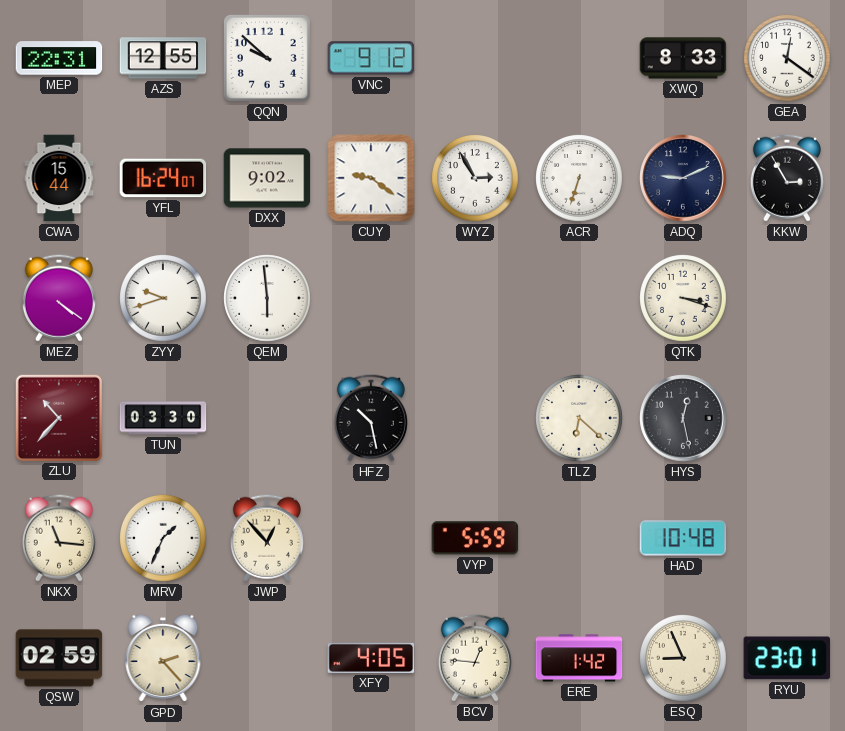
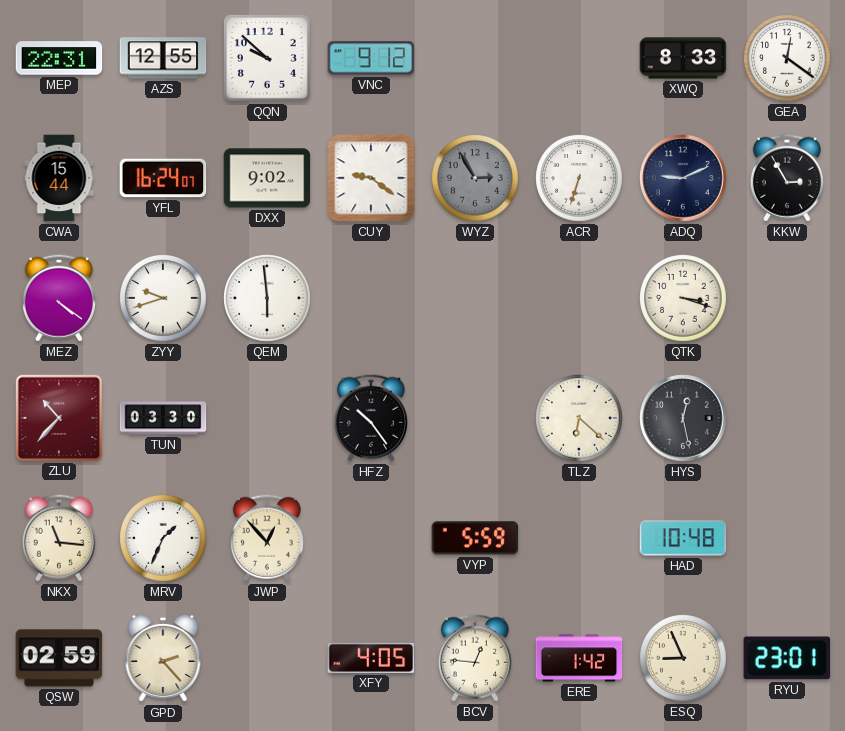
WYZ dial: white -> grey
HFZ: 10:28 -> 10:24
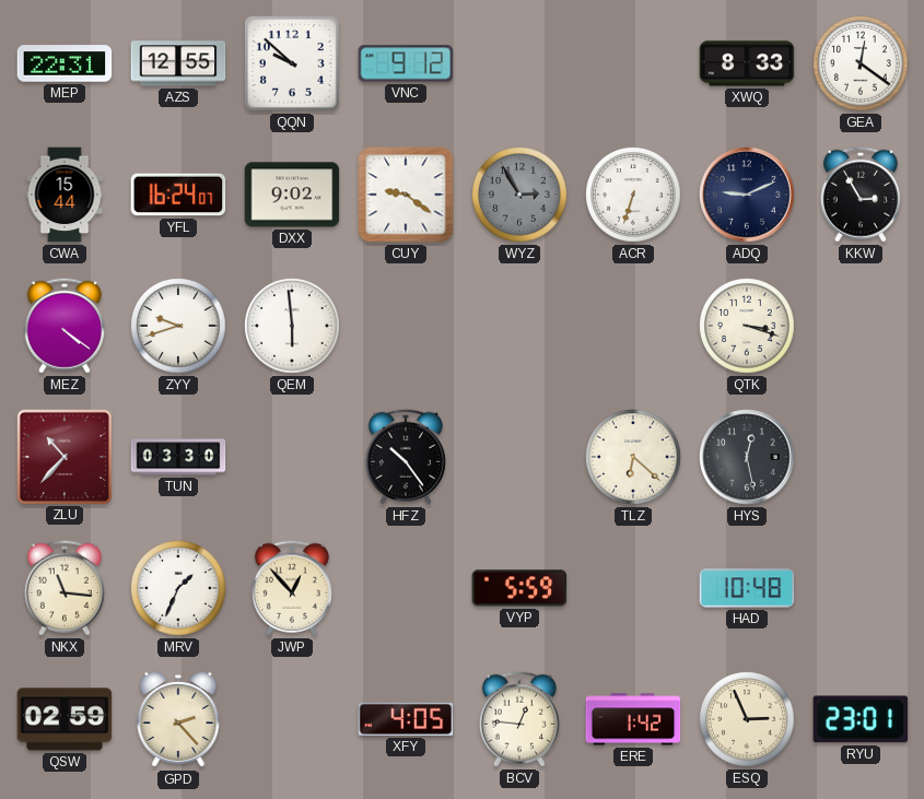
ESQ: 8:56 -> 2:56
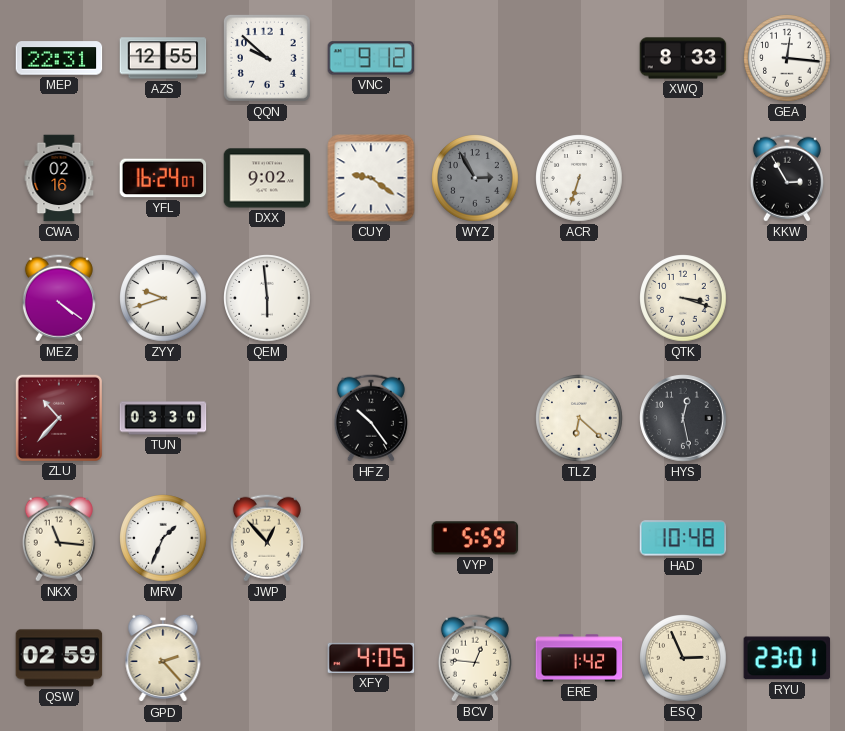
GEA: 12:21 -> 12:16
CWA: 15:44 -> 02:16
ADQ: 9:11 -> none
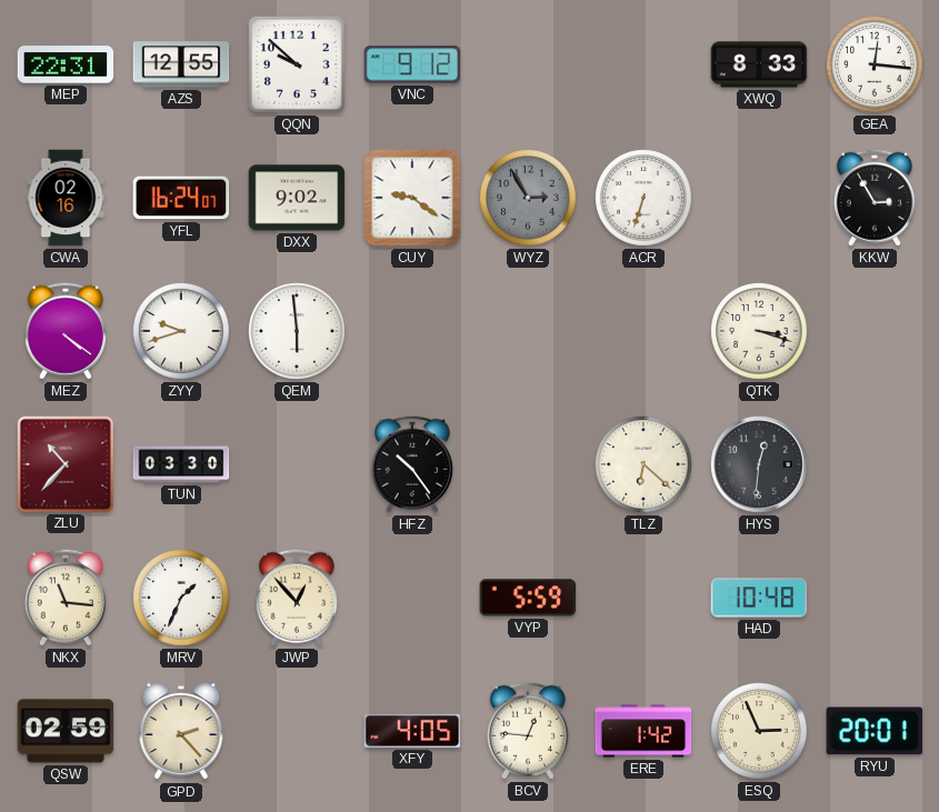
HYS: 12:28 -> 12:31
RYU: 23:01 -> 20:01
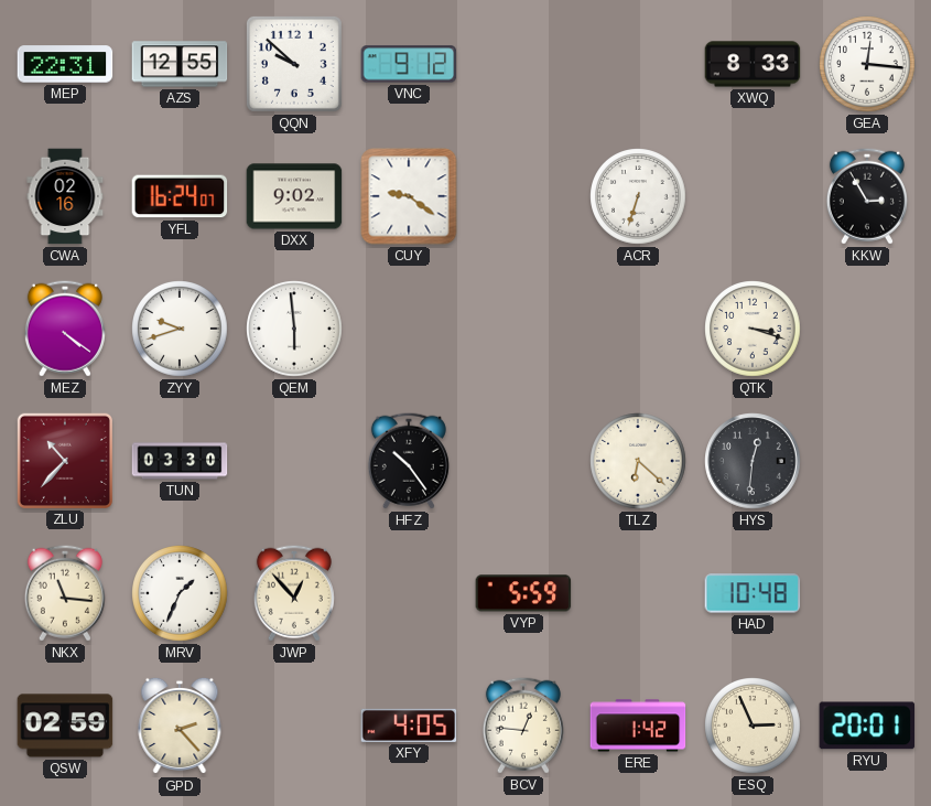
WYZ: 2:55 -> none
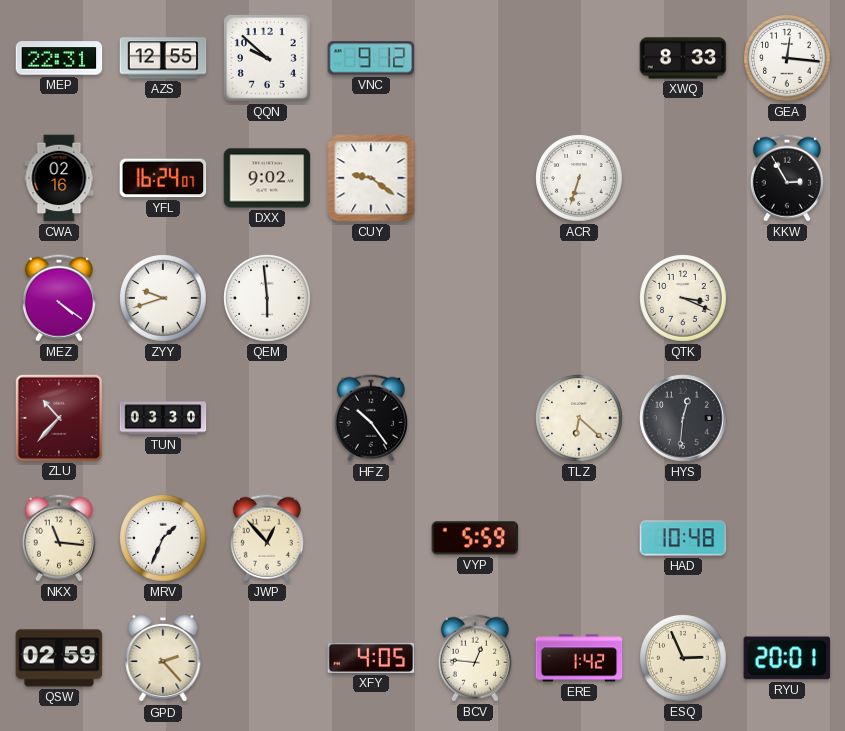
QTK: 3:18 -> 3:19
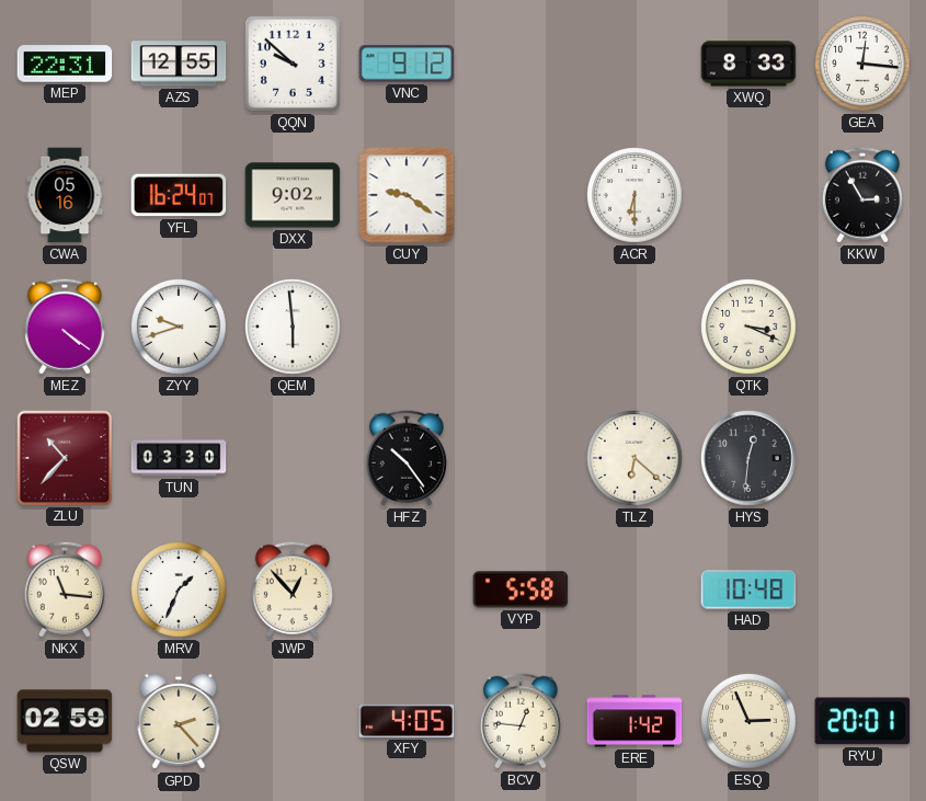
CWA: 02:16 -> 05:16
ACR: 6:33 -> 6:30
VYP: 5:59 -> 5:58
